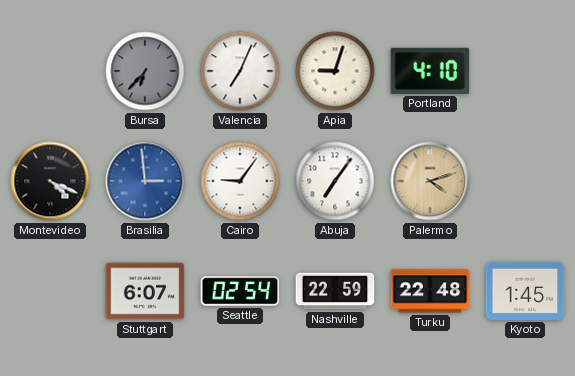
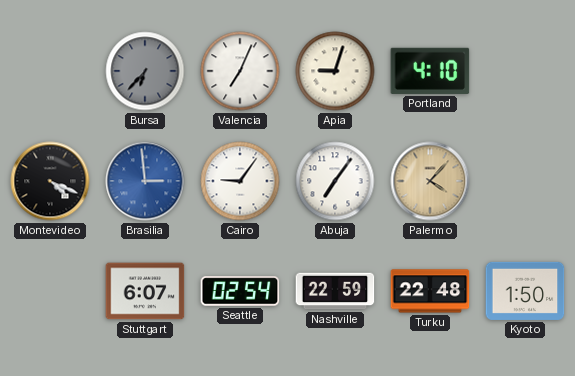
Palermo: 4:12 -> 4:07
Kyoto: 1:45 -> 1:50
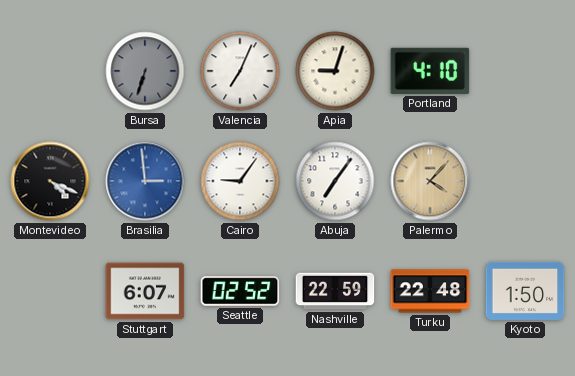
Bursa: 6:37 -> 6:33
Seattle: 02:54 -> 02:52
